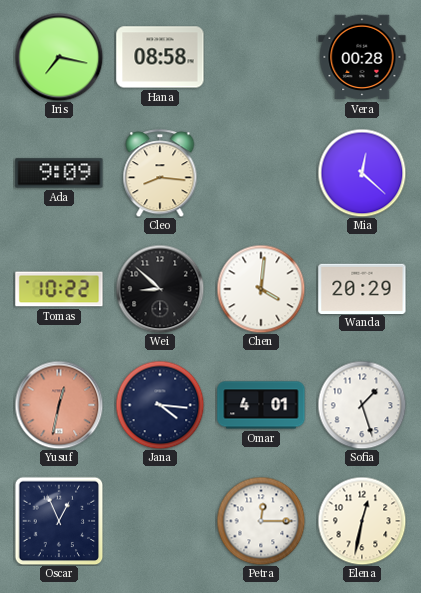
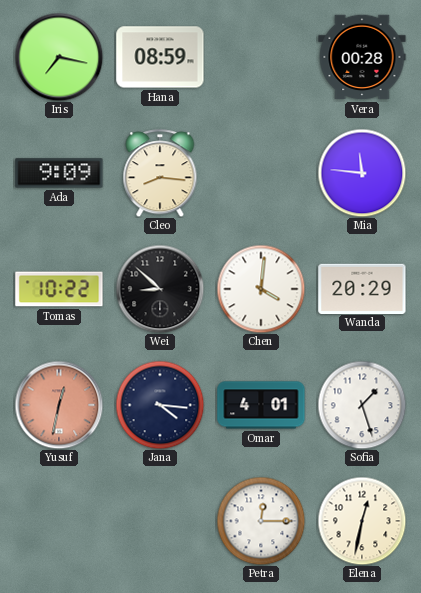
Hana: 08:58 -> 08:59
Mia: 12:22 -> 11:46
Oscar: 12:56 -> none
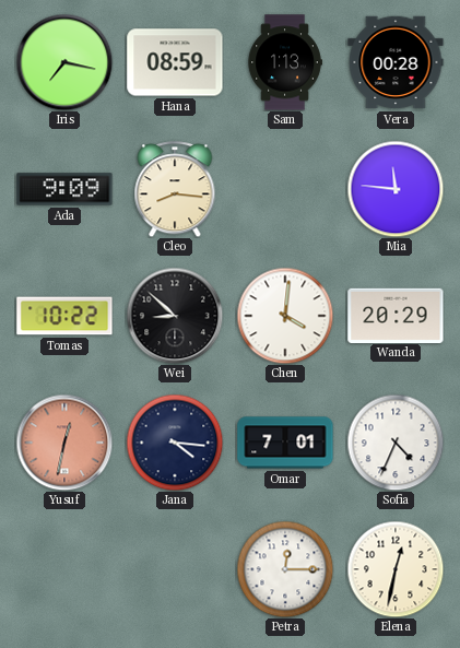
Sam: none -> 1:13
Omar: 4:01 -> 7:01
Sofia: 1:27 -> 4:34
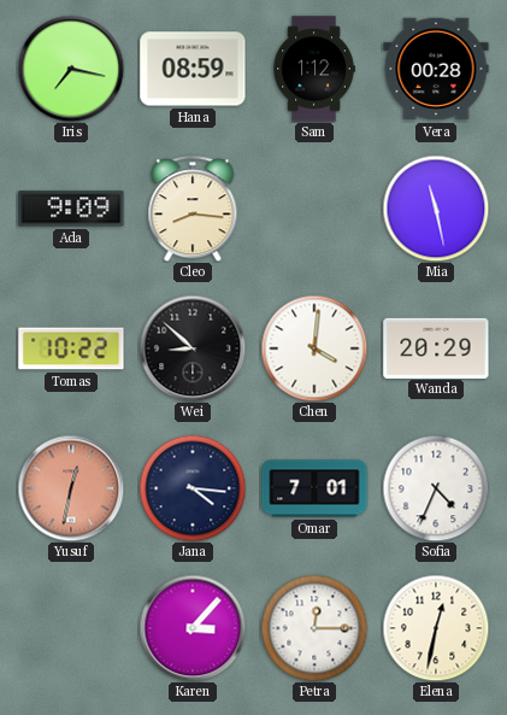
Sam: 1:13 -> 1:12
Mia: 11:46 -> 11:28
Karen: none -> 3:07
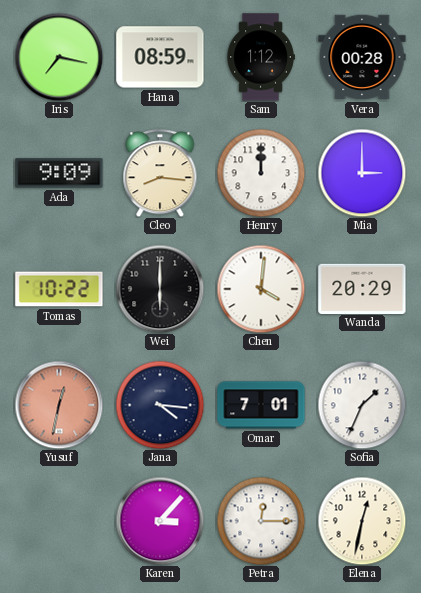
Henry: none -> 12:00
Mia: 11:28 -> 3:00
Wei: 8:52 -> 6:00
Sofia: 4:34 -> 1:34
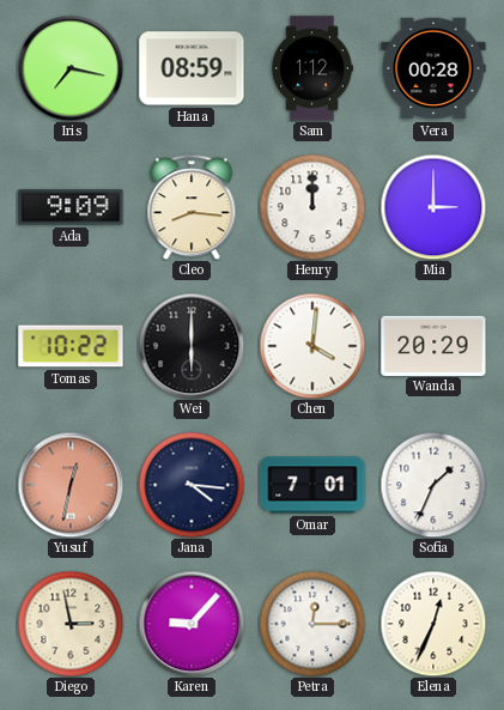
Diego: none -> 2:58
Karen: 3:07 -> 9:07
Elena: 12:32 -> 12:34
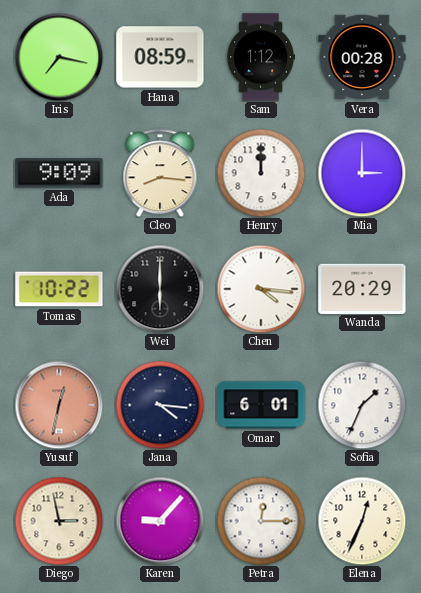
Chen: 4:01 -> 4:16
Omar: 7:01 -> 6:01
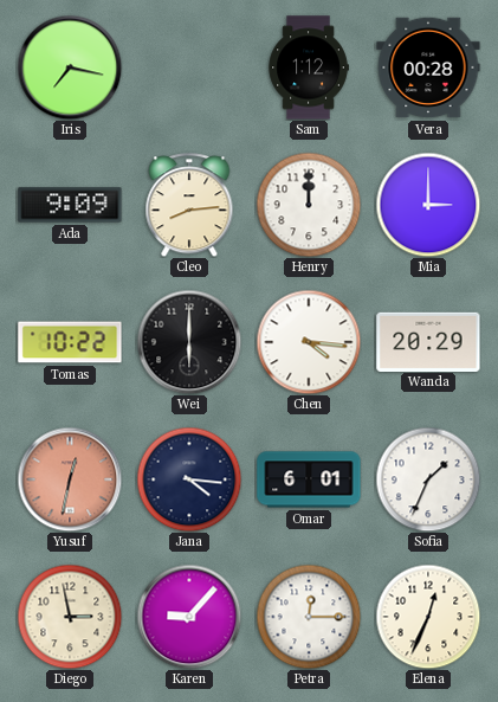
Hana: 08:59 -> none
Cleo: 8:16 -> 8:14
